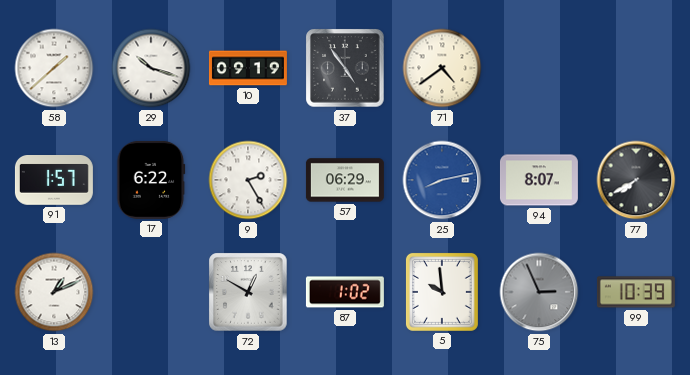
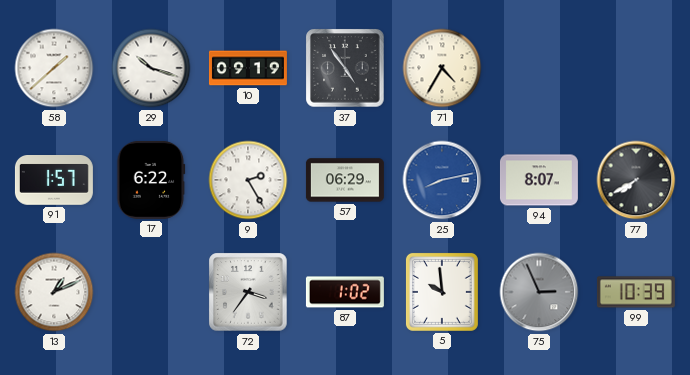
71: 4:39 -> 4:35
72: 12:50 -> 3:36
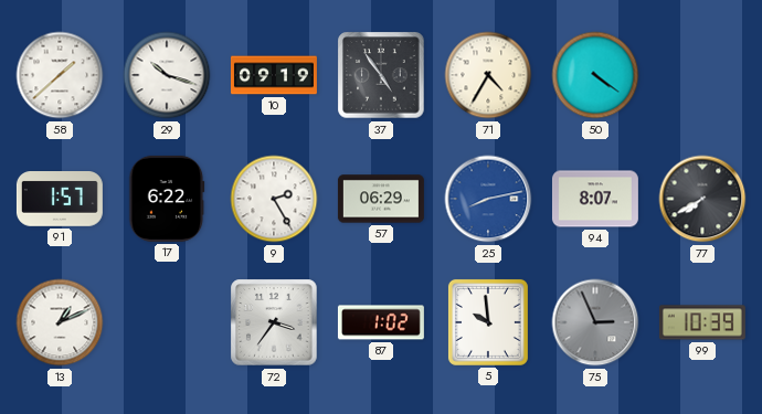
50: none -> 4:21
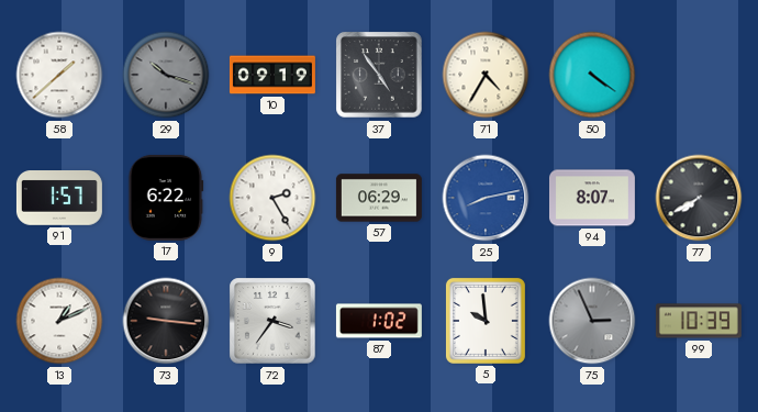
29 dial: white -> grey
73: none -> 9:16
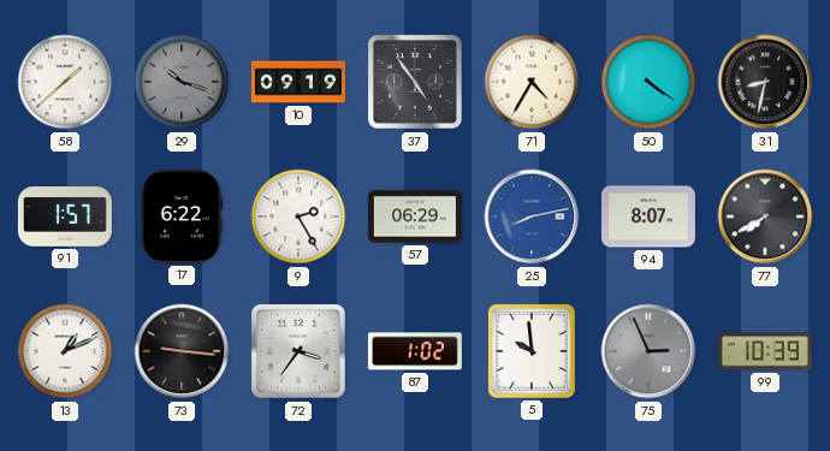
31: none -> 8:32
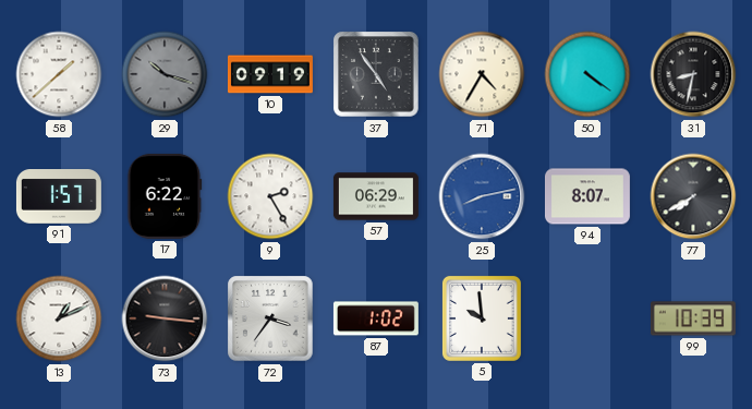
75: 2:56 -> none
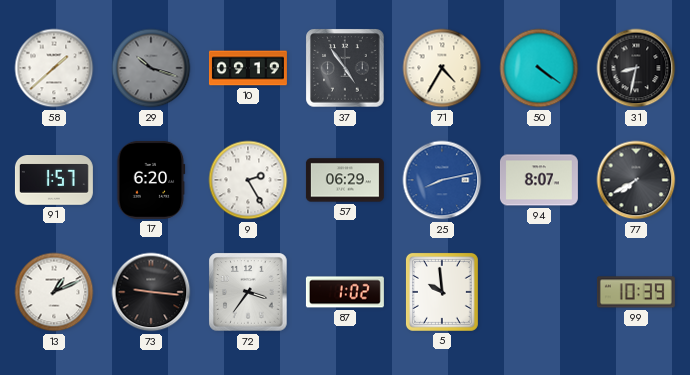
17: 6:22 -> 6:20
